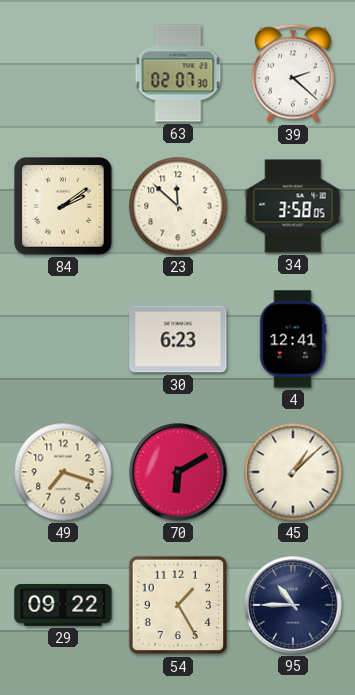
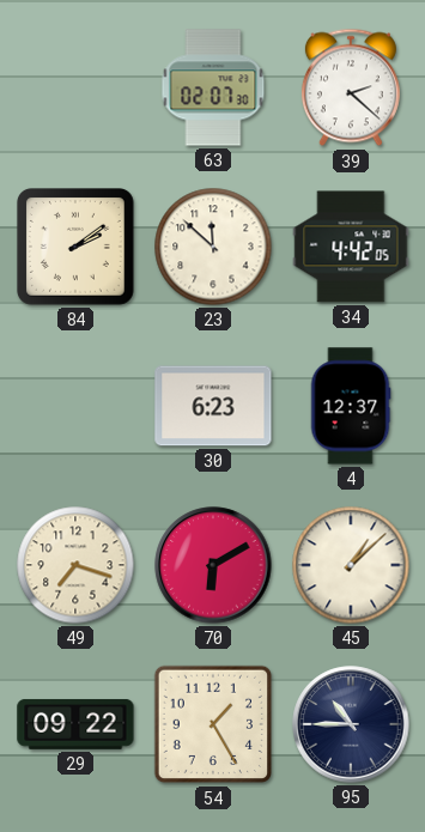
34: 3:58 -> 4:42
4: 12:41 -> 12:37
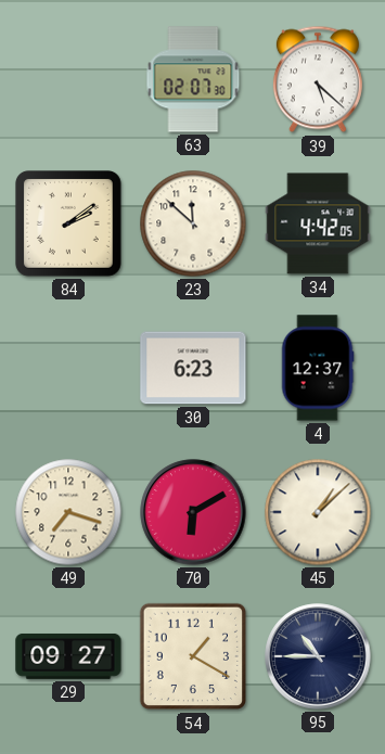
39: 2:22 -> 5:22
29: 09:22 -> 09:27
54: 1:25 -> 1:20
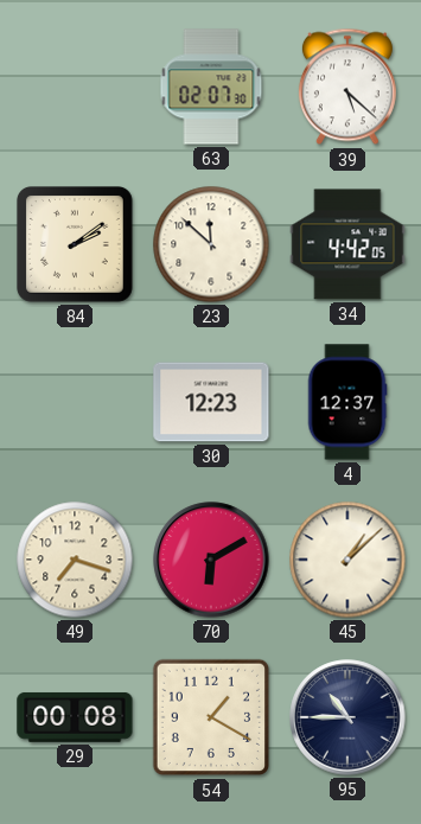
30: 6:23 -> 12:23
29: 09:27 -> 00:08
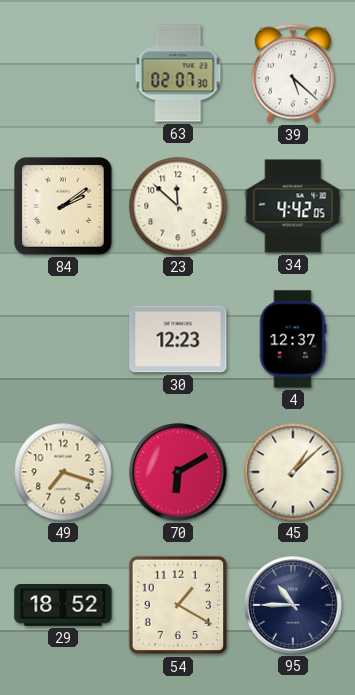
29: 00:08 -> 18:52
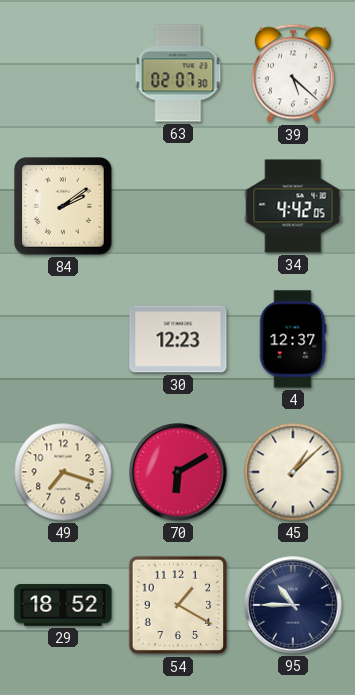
23: 11:52 -> none
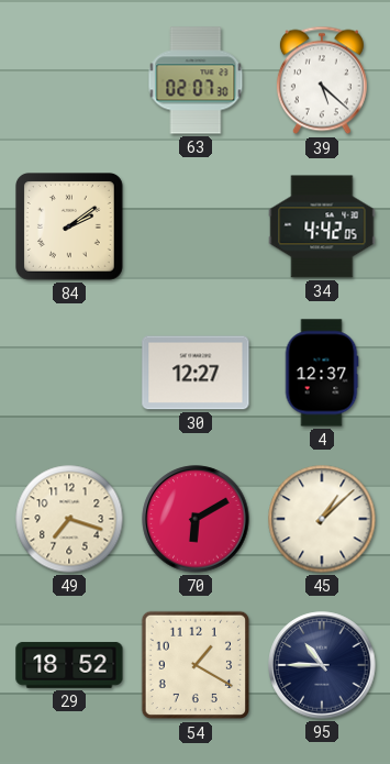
30: 12:23 -> 12:27
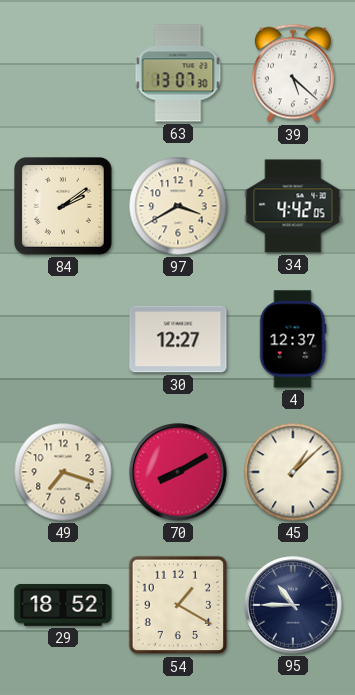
63: 02:07 -> 13:07
97: none -> 3:40
70: 6:10 -> 8:10
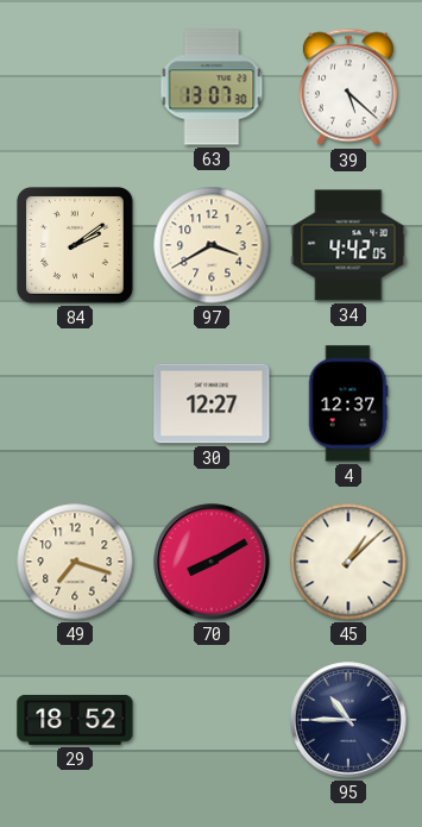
54: 1:20 -> none
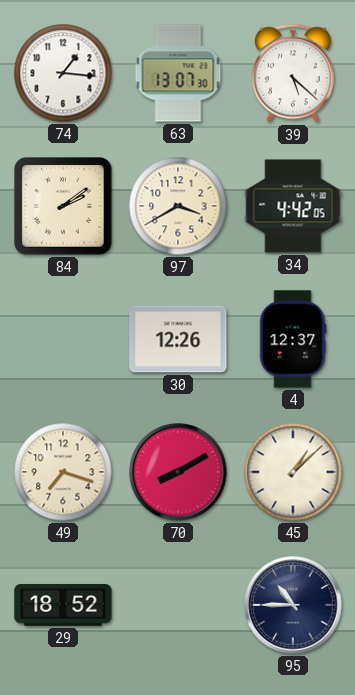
74: none -> 1:16
30: 12:27 -> 12:26
